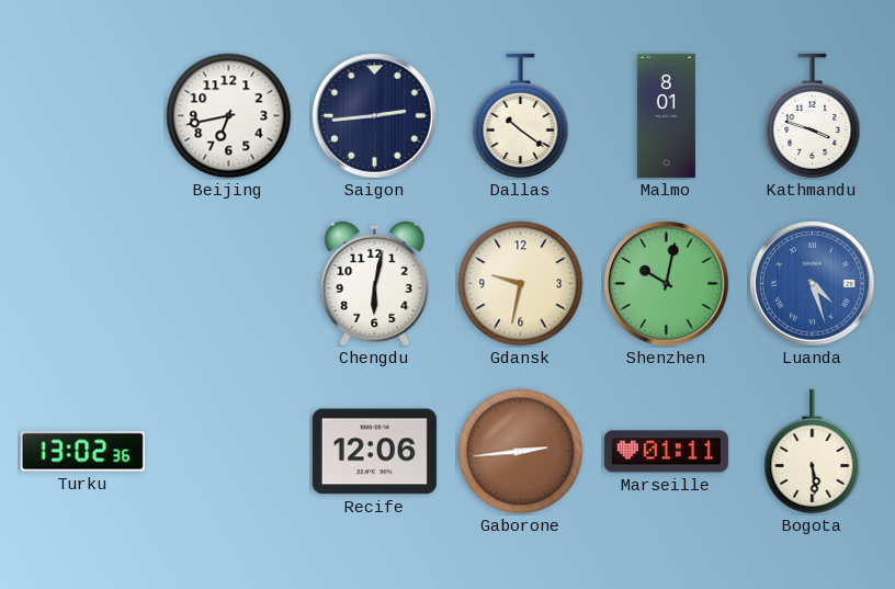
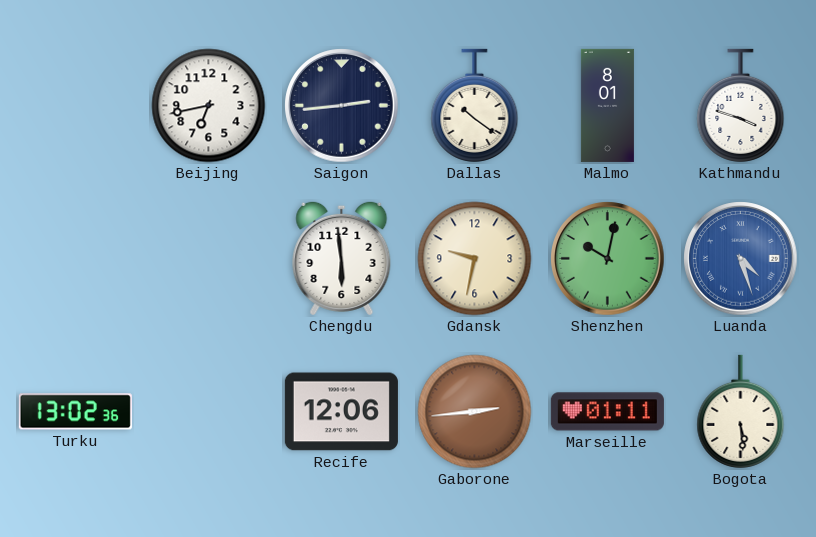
Chengdu: 6:02 -> 5:59
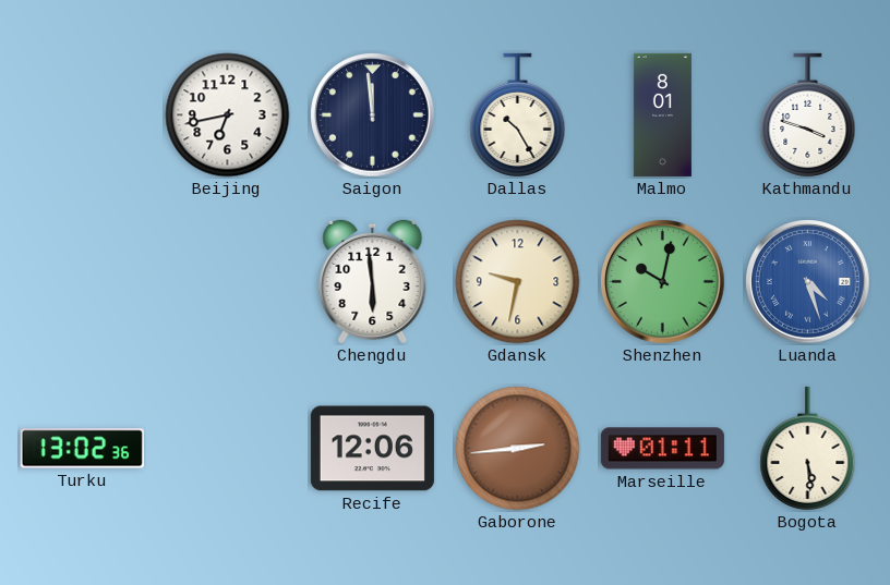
Saigon: 2:44 -> 11:59
Dallas: 10:21 -> 10:25
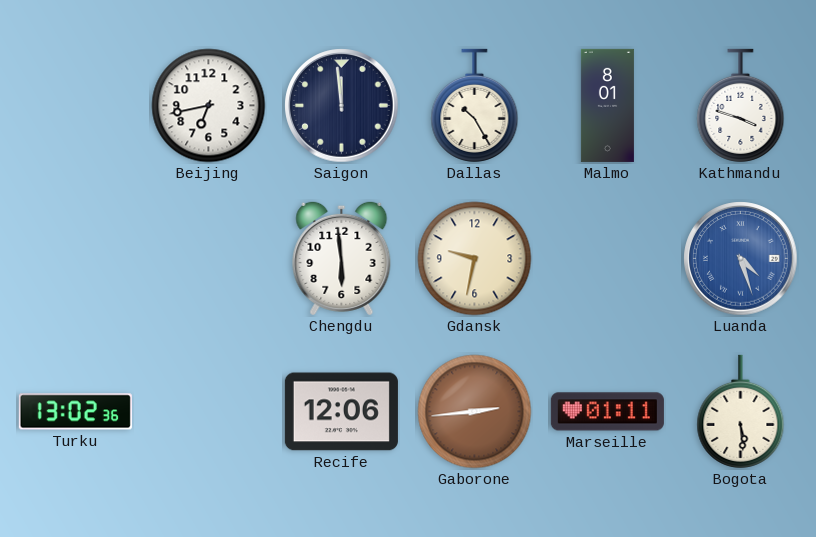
Shenzhen: 10:02 -> none
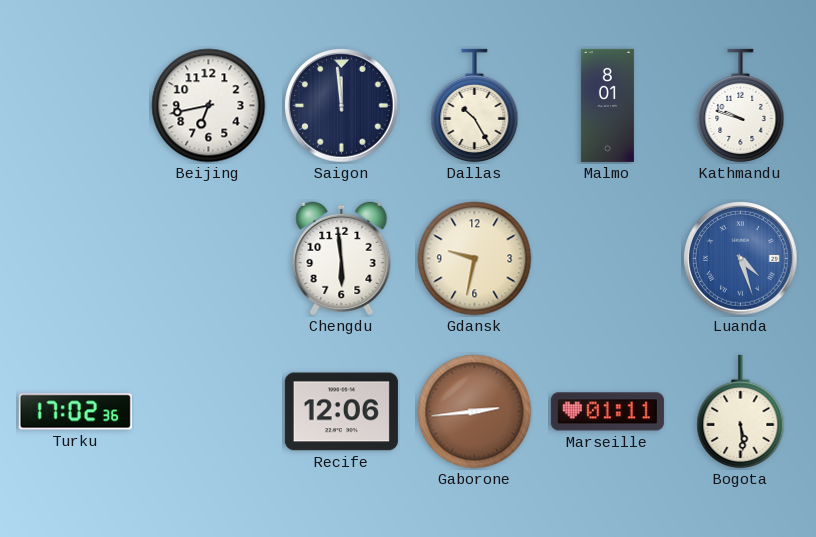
Kathmandu: 3:48 -> 9:48
Turku: 13:02 -> 17:02
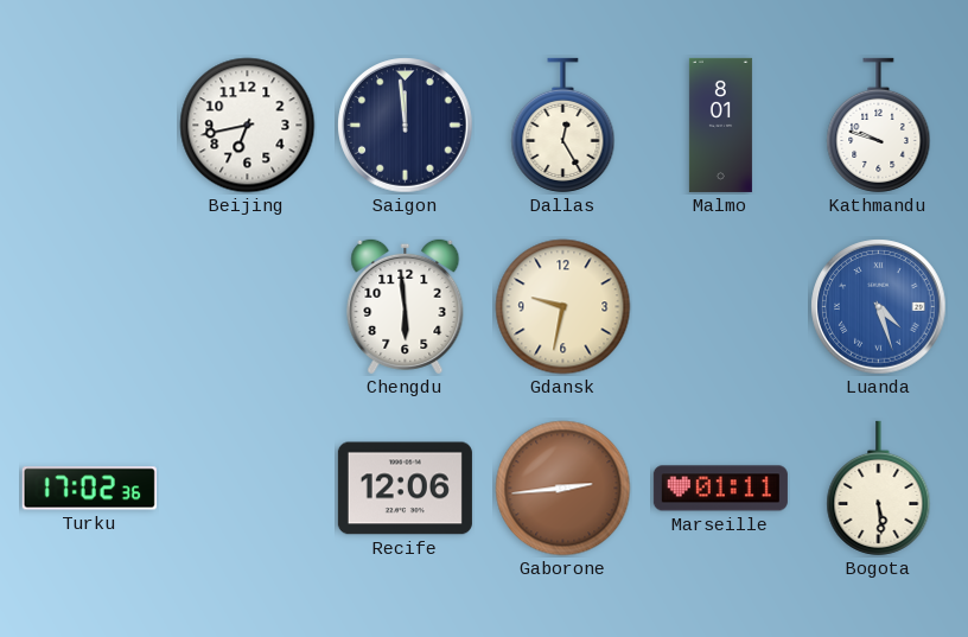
Dallas: 10:25 -> 12:25
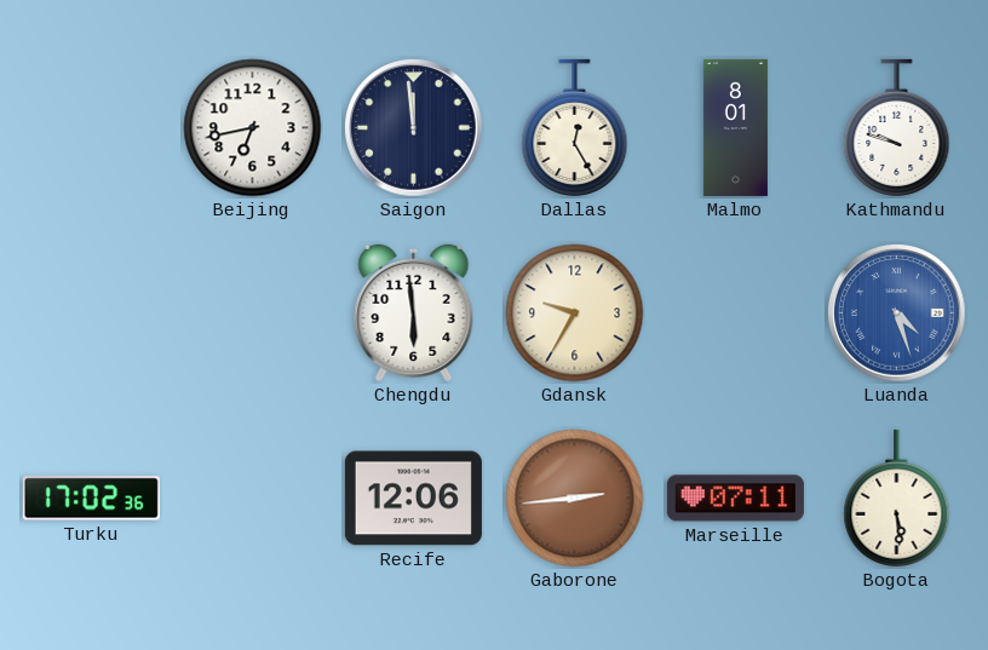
Gdansk: 9:32 -> 9:35
Marseille: 01:11 -> 07:11
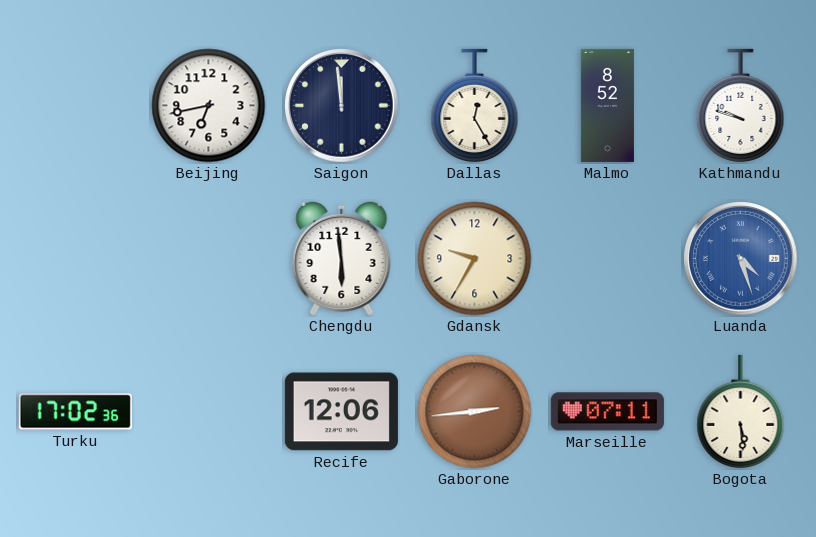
Malmo: 8:01 -> 8:52
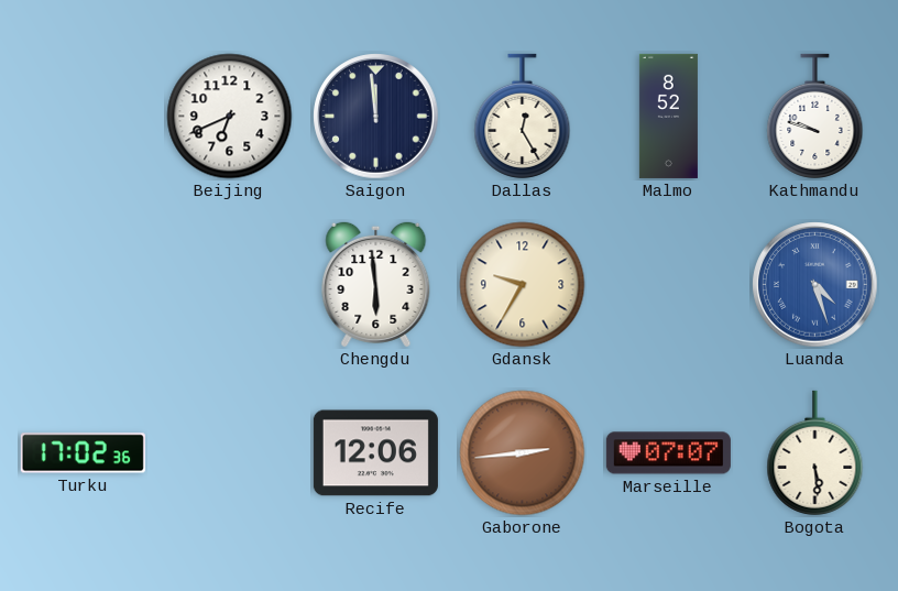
Beijing: 6:43 -> 6:41
Marseille: 07:11 -> 07:07
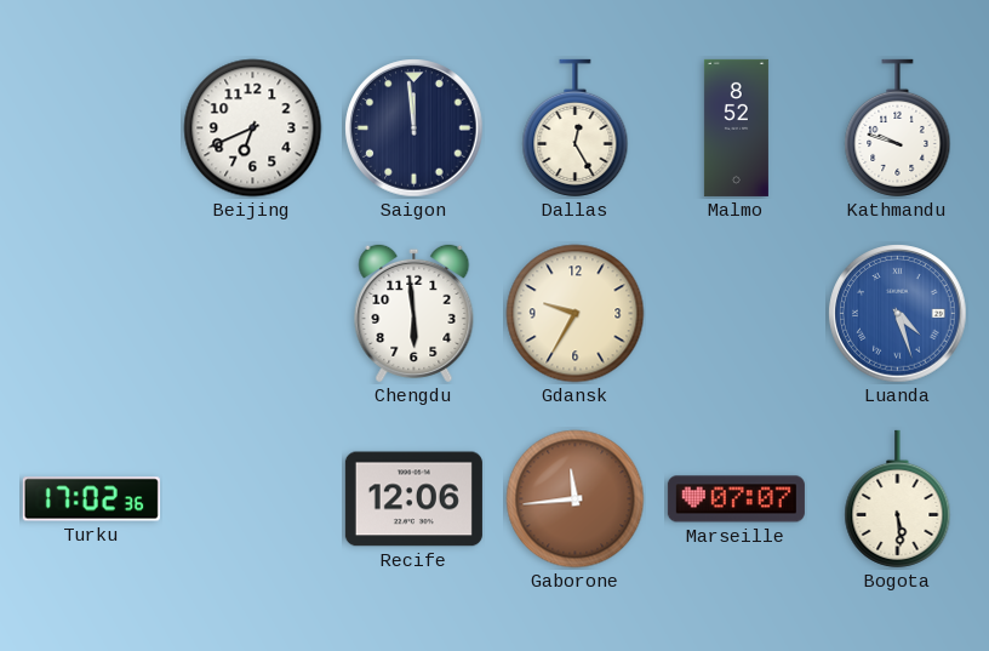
Gaborone: 2:44 -> 11:44
